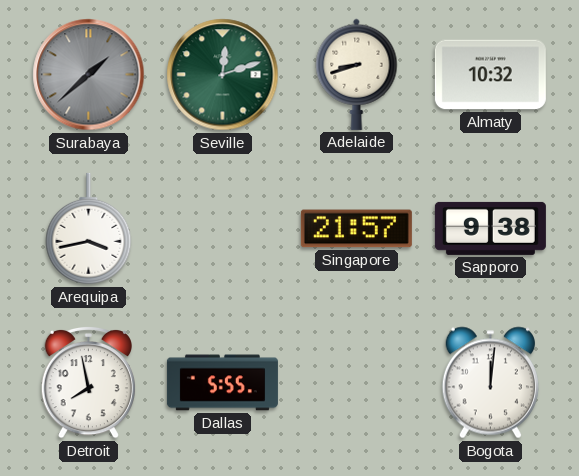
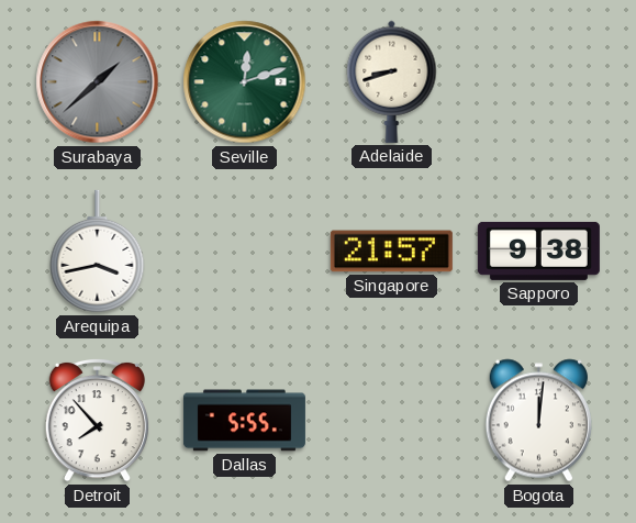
Almaty: 10:32 -> none
Detroit: 7:58 -> 7:53
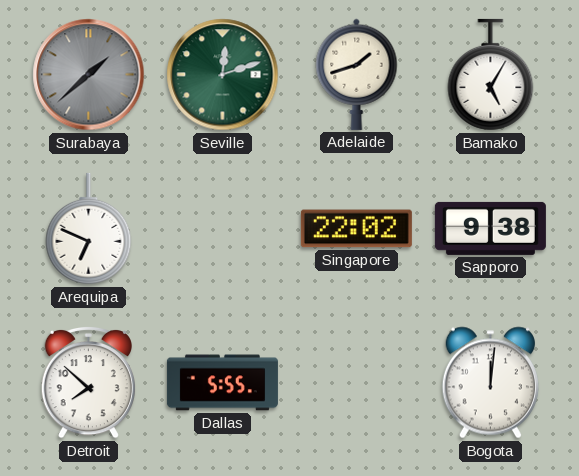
Adelaide: 8:42 -> 1:42
Bamako: none -> 5:05
Arequipa: 3:43 -> 6:49
Singapore: 21:57 -> 22:02
Detroit: 7:53 -> 7:52
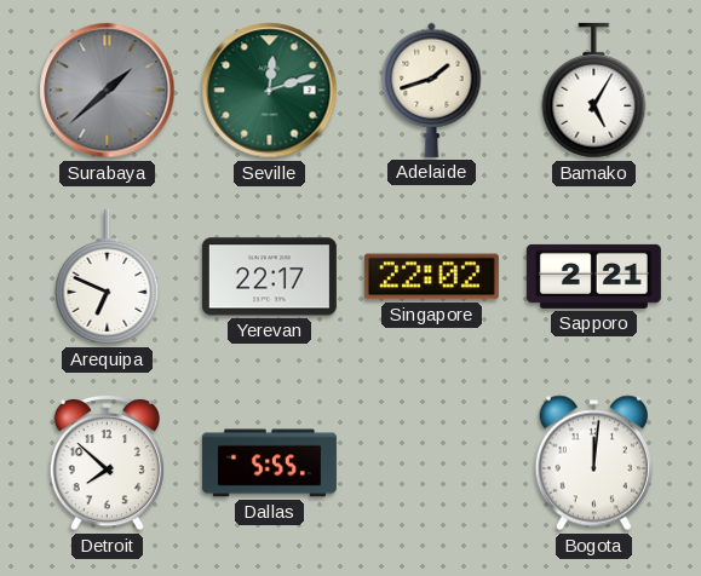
Yerevan: none -> 22:17
Sapporo: 9:38 -> 2:21
